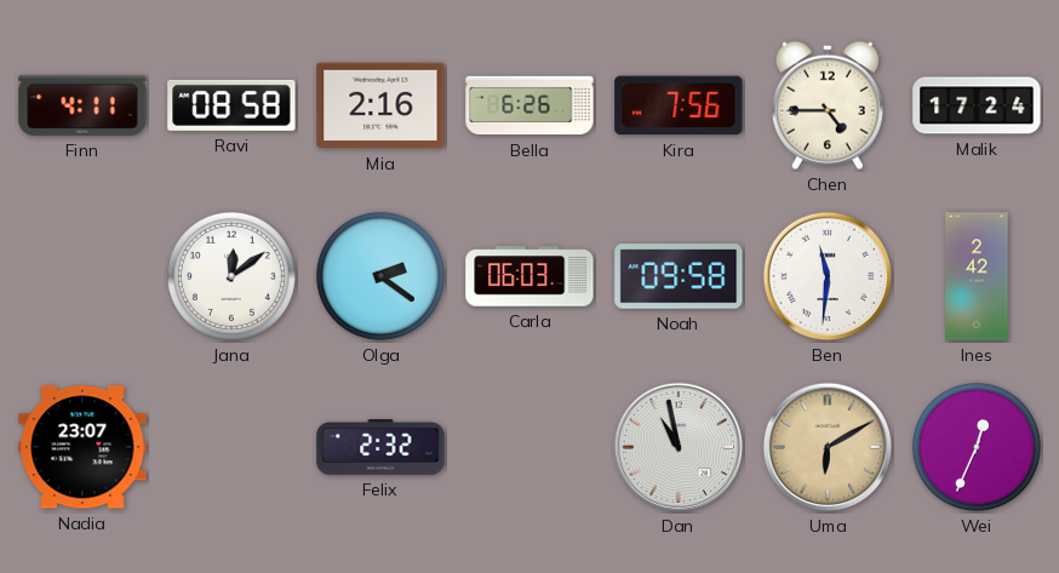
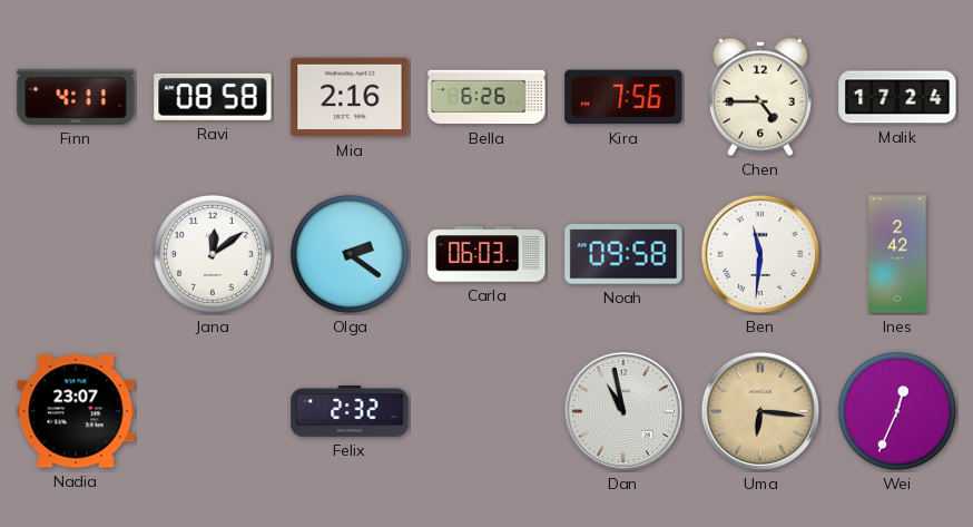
Uma: 6:10 -> 6:16
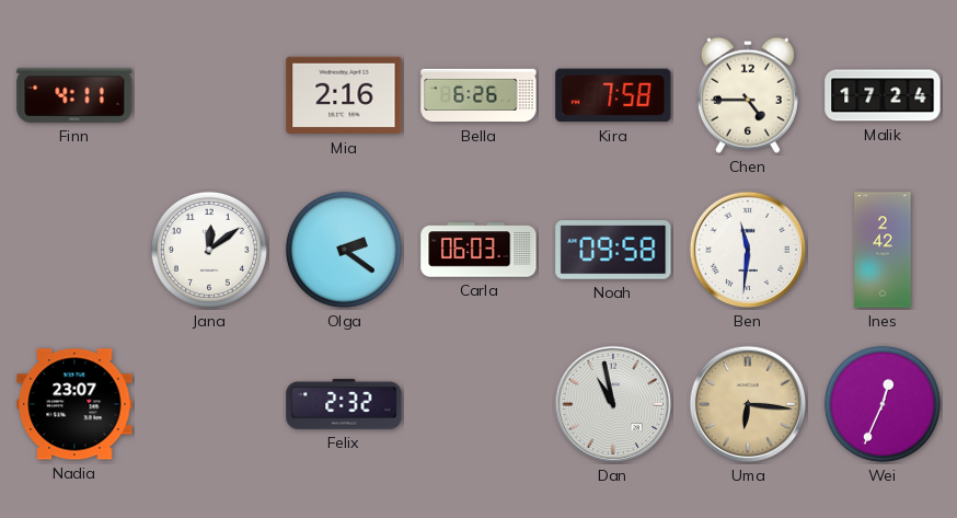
Ravi: 08:58 -> none
Kira: 7:56 -> 7:58
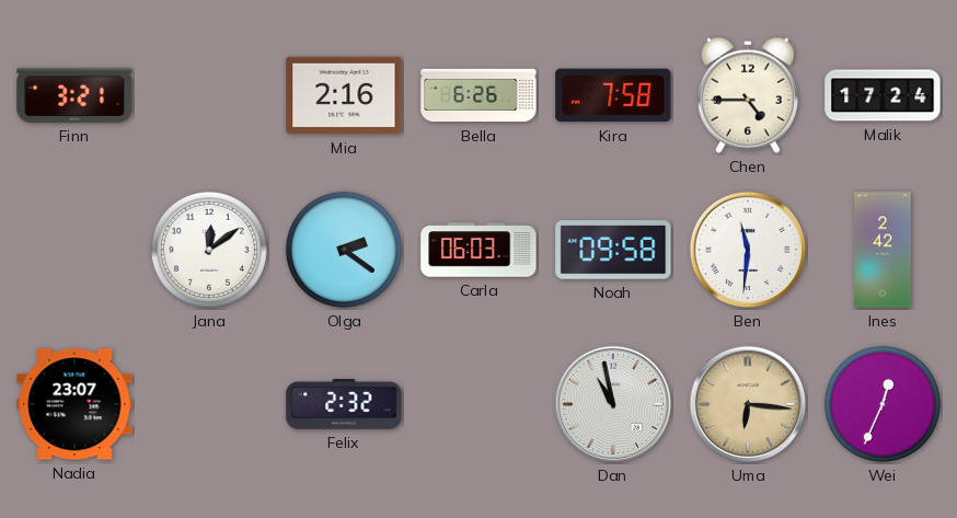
Finn: 4:11 -> 3:21
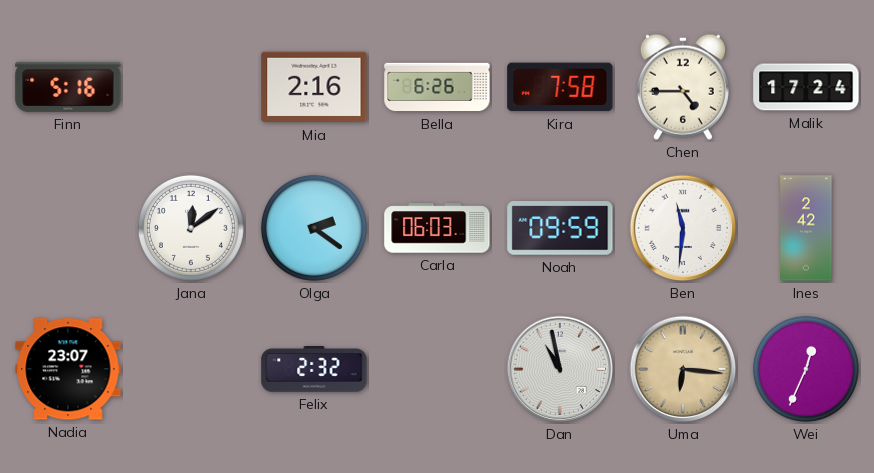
Finn: 3:21 -> 5:16
Noah: 09:58 -> 09:59
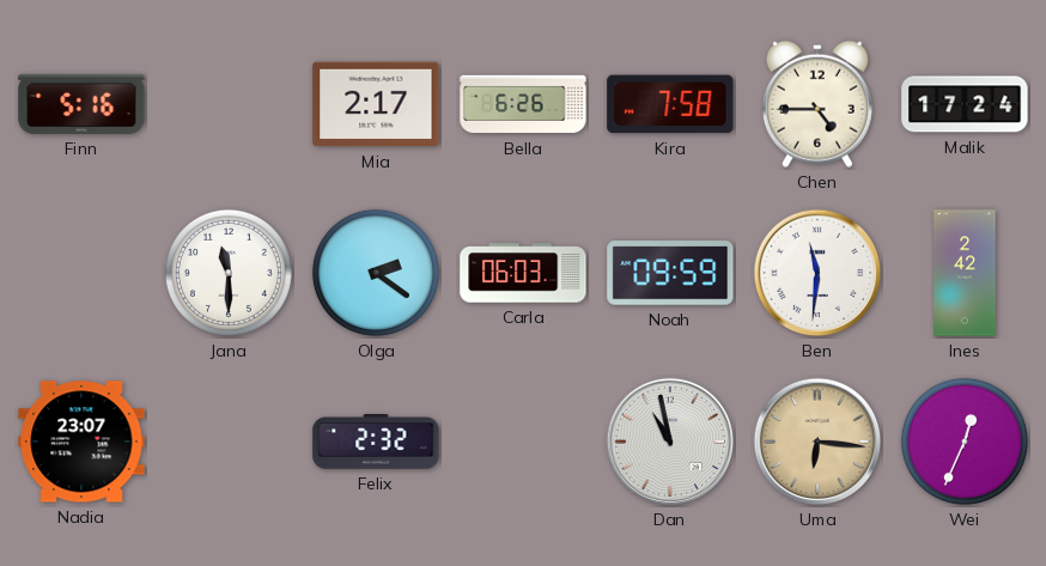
Mia: 2:16 -> 2:17
Jana: 12:09 -> 11:30
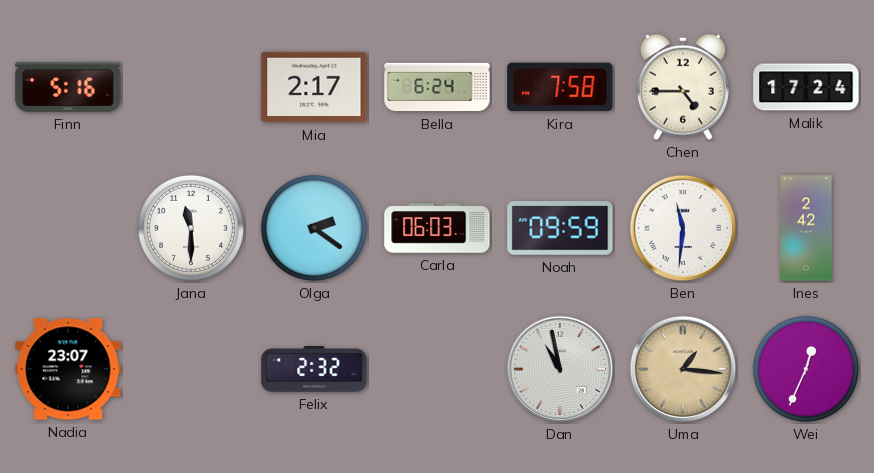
Bella: 6:26 -> 6:24
Uma: 6:16 -> 1:16
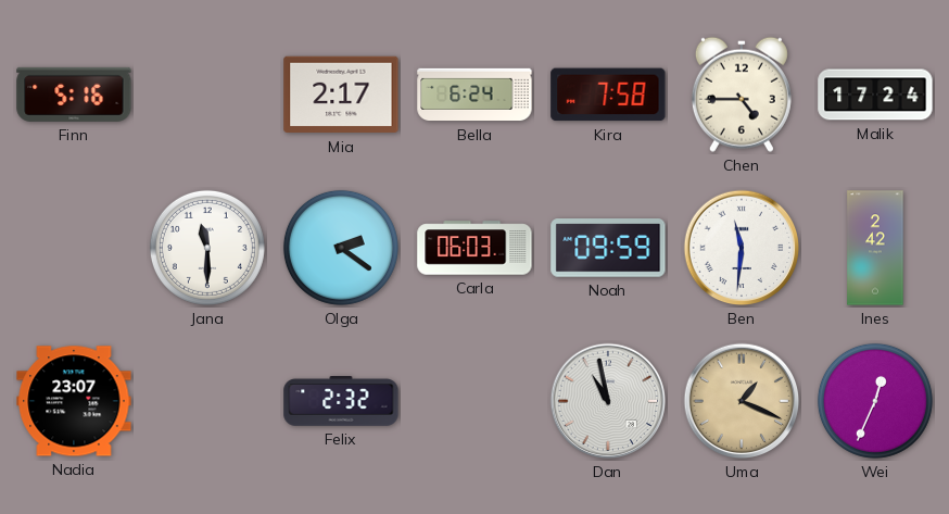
Uma: 1:16 -> 1:19
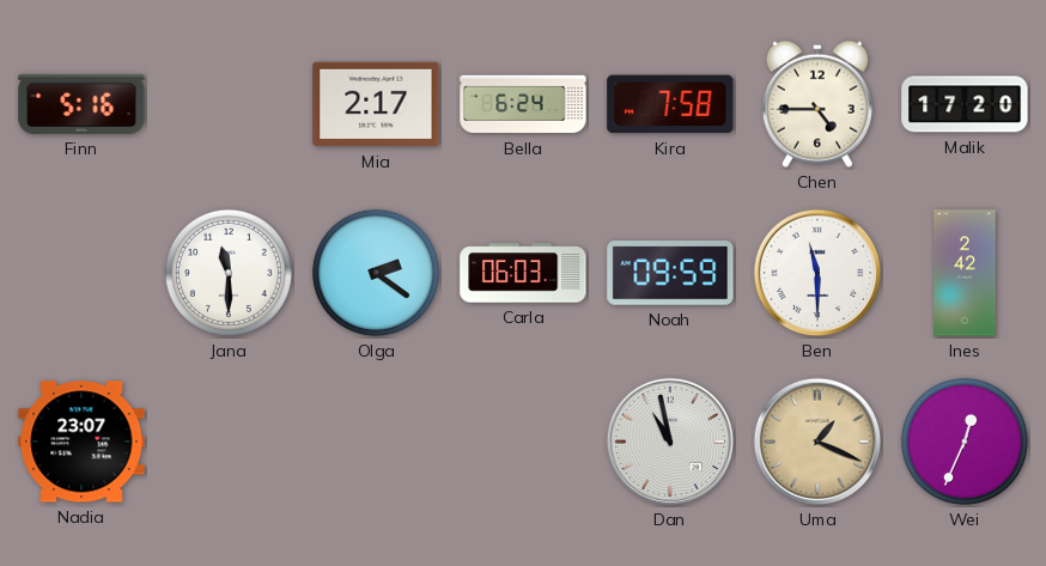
Malik: 17:24 -> 17:20
Ben: 11:31 -> 11:30
Felix: 2:32 -> none
